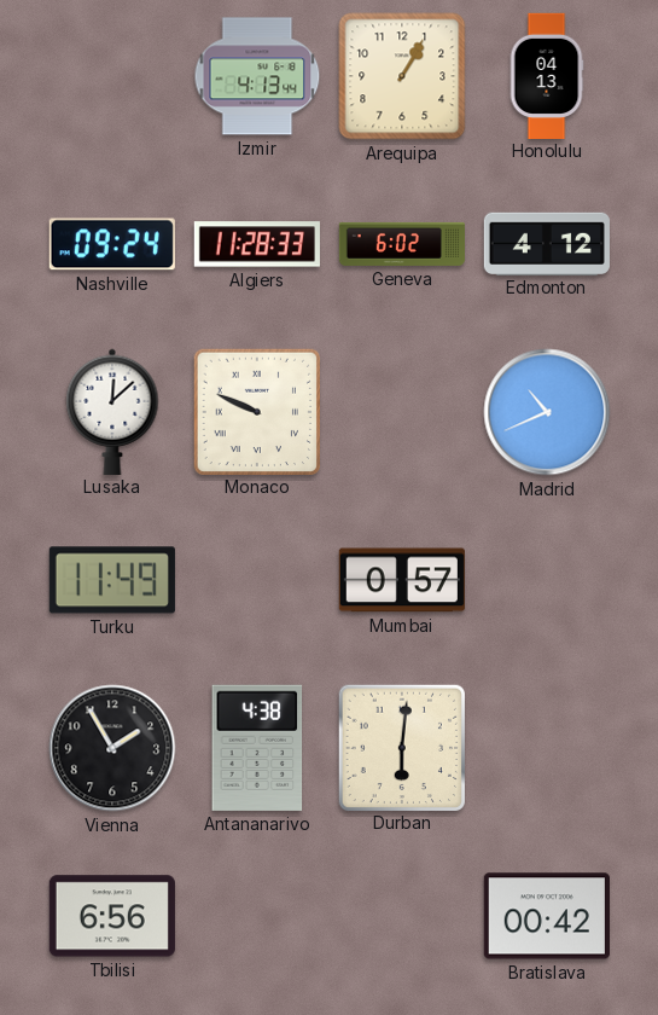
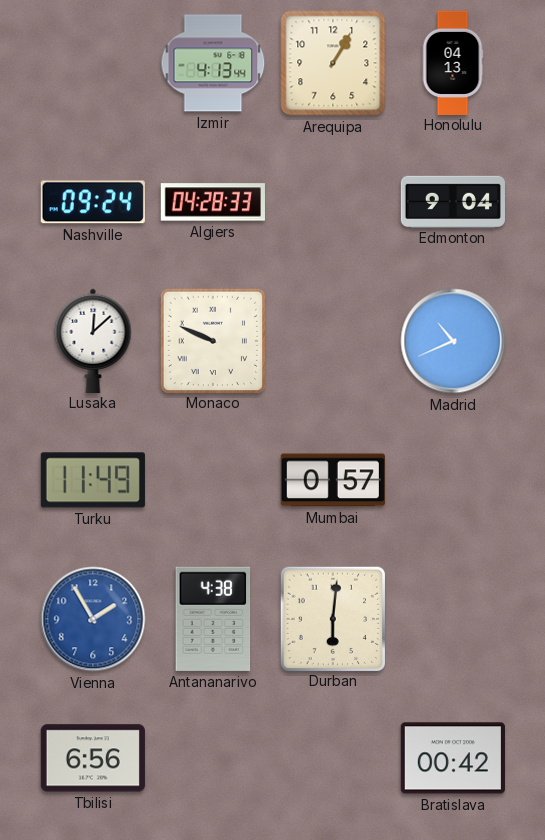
Algiers: 11:28 -> 04:28
Geneva: 6:02 -> none
Edmonton: 4:12 -> 9:04
Vienna dial: black -> blue
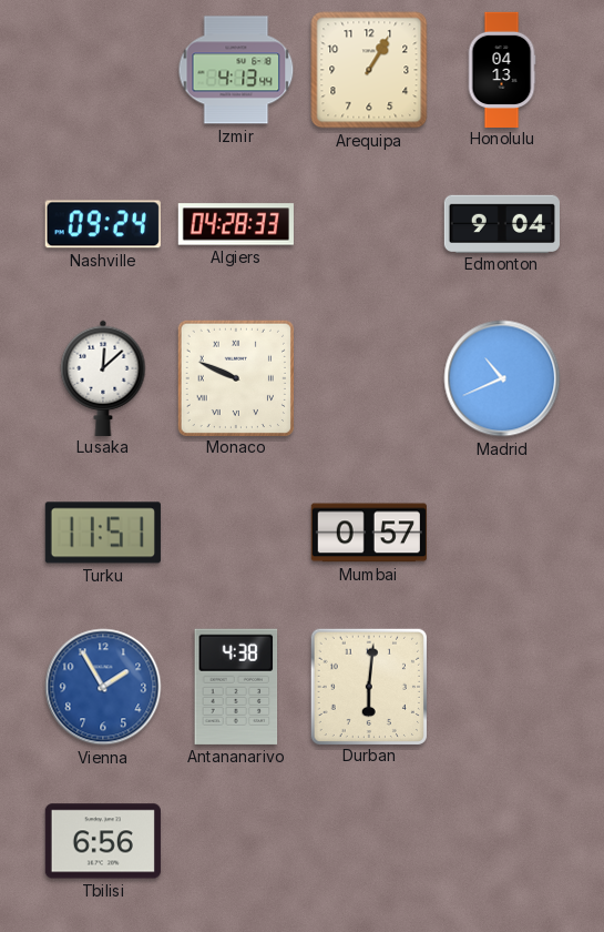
Turku: 11:49 -> 11:51
Bratislava: 00:42 -> none
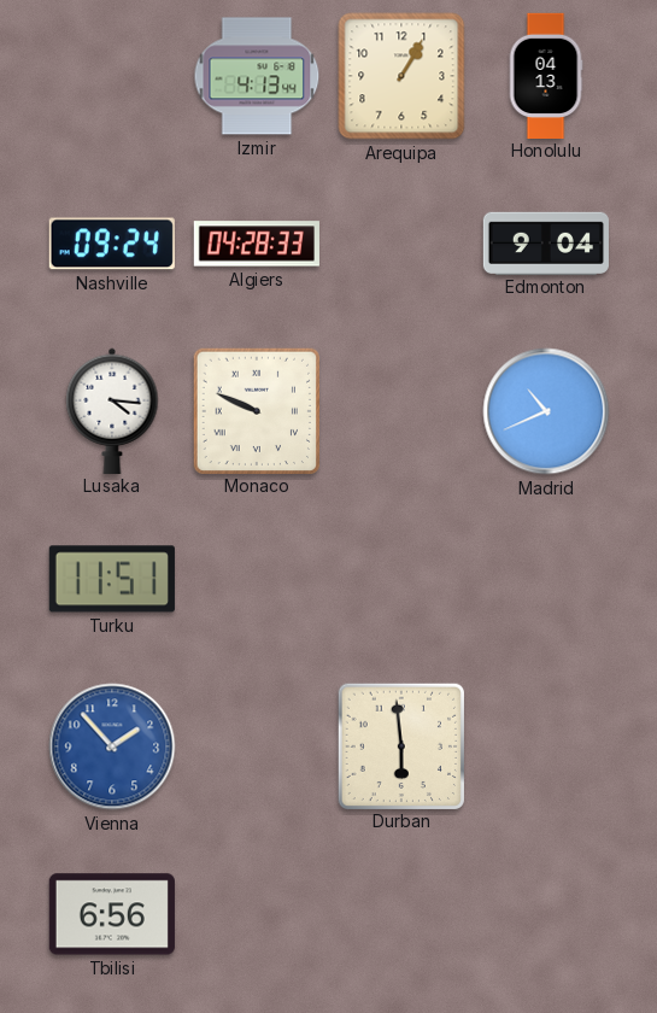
Lusaka: 12:08 -> 4:16
Mumbai: 0:57 -> none
Vienna: 1:55 -> 1:53
Antananarivo: 4:38 -> none
Durban: 6:01 -> 5:59
